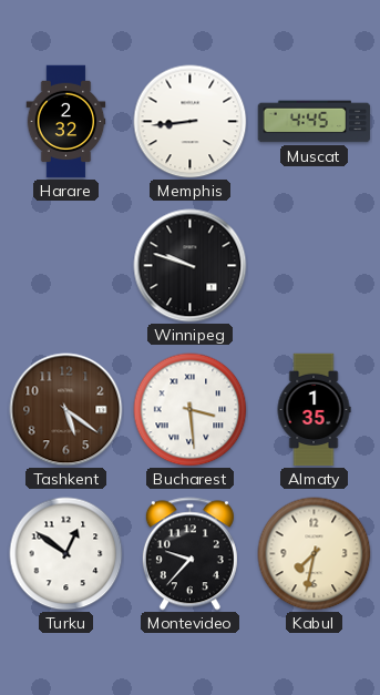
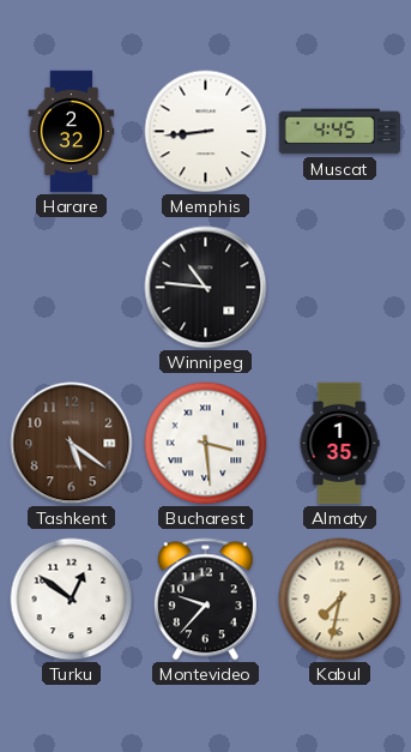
Winnipeg: 9:48 -> 10:46
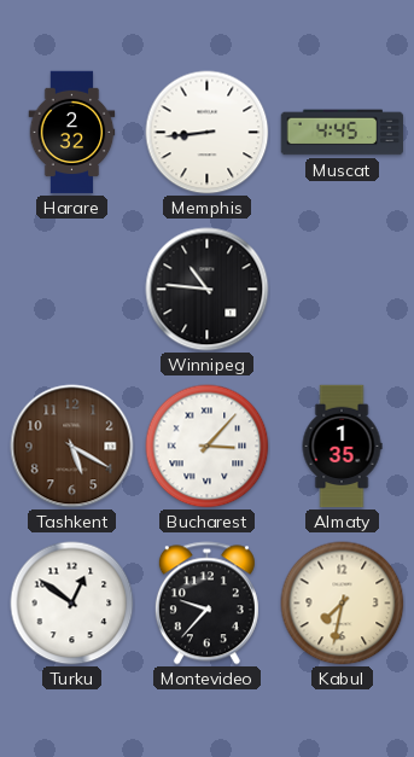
Tashkent: 5:21 -> 5:20
Bucharest: 3:29 -> 3:07
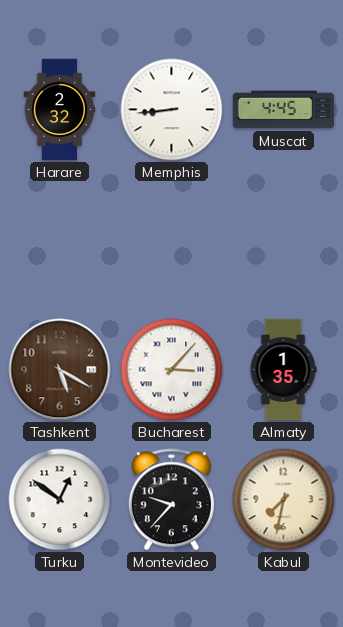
Winnipeg: 10:46 -> none
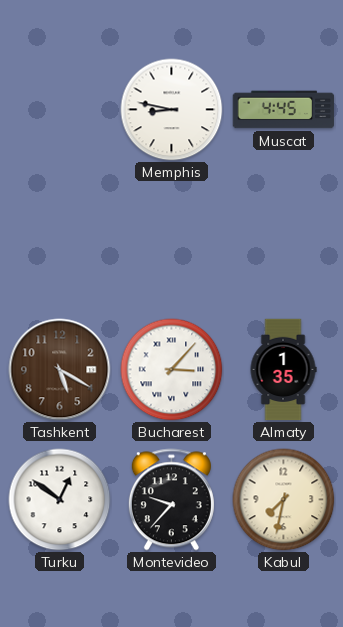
Harare: 2:32 -> none
Memphis: 8:44 -> 8:47
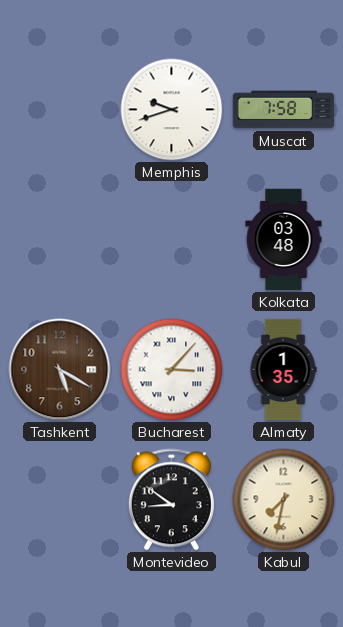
Memphis: 8:47 -> 9:42
Muscat: 4:45 -> 7:58
Kolkata: none -> 03:48
Turku: 12:51 -> none
Montevideo: 9:37 -> 8:51
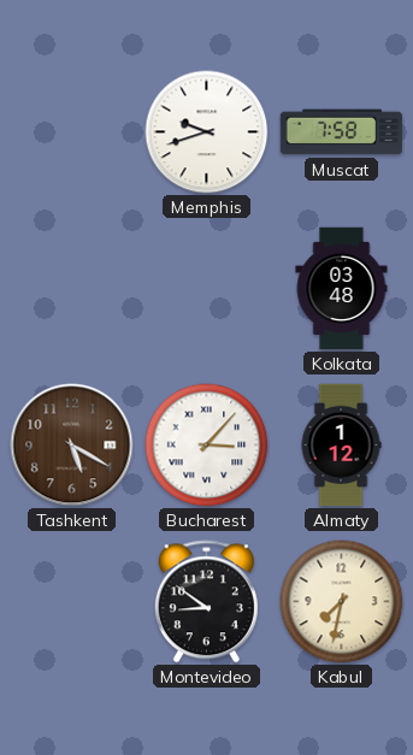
Almaty: 1:35 -> 1:12
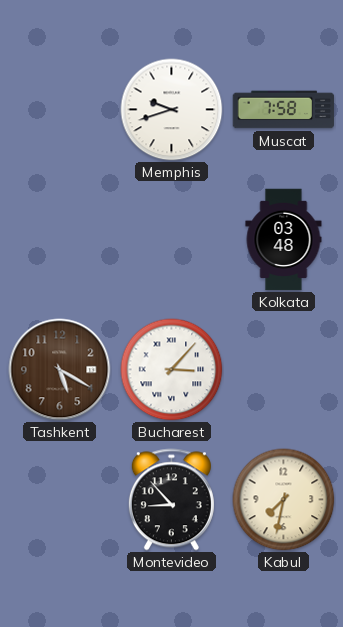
Almaty: 1:12 -> none
Montevideo: 8:51 -> 8:53
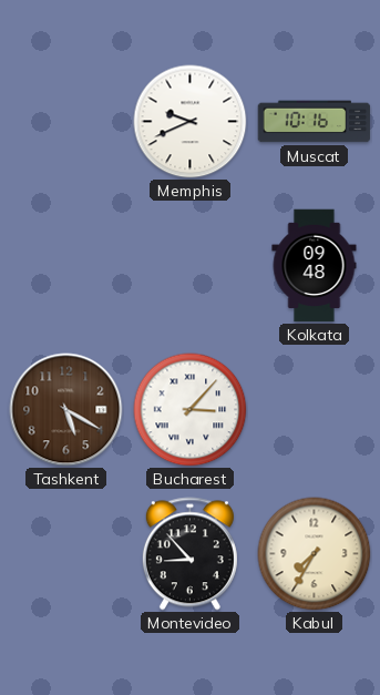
Memphis: 9:42 -> 9:41
Muscat: 7:58 -> 10:16
Kolkata: 03:48 -> 09:48
Kabul: 7:32 -> 7:35
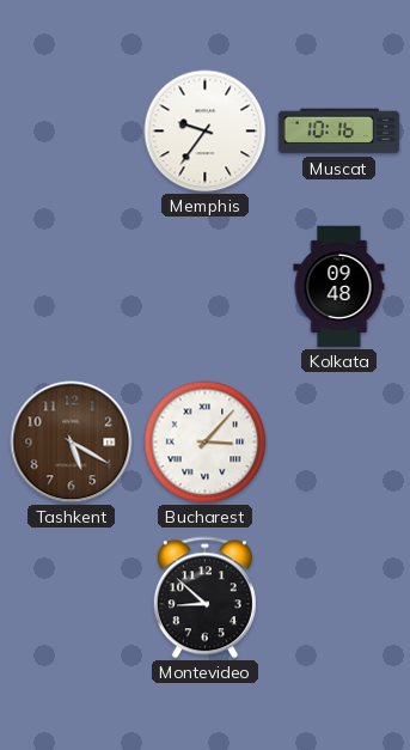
Memphis: 9:41 -> 9:36
Montevideo: 8:53 -> 8:52
Kabul: 7:35 -> none
